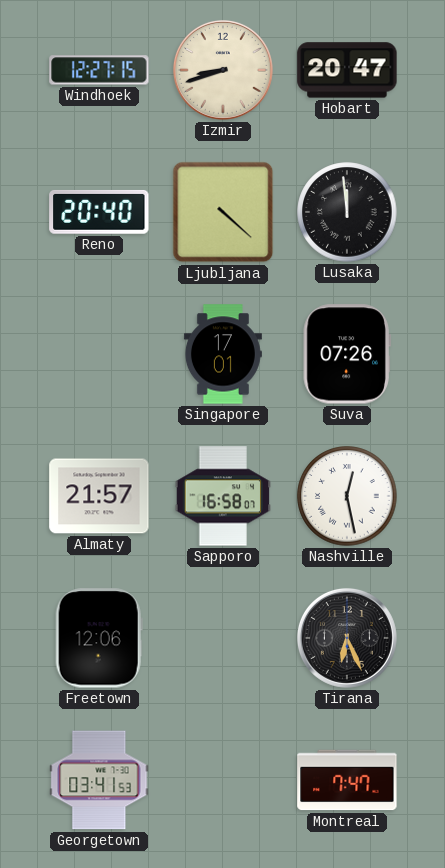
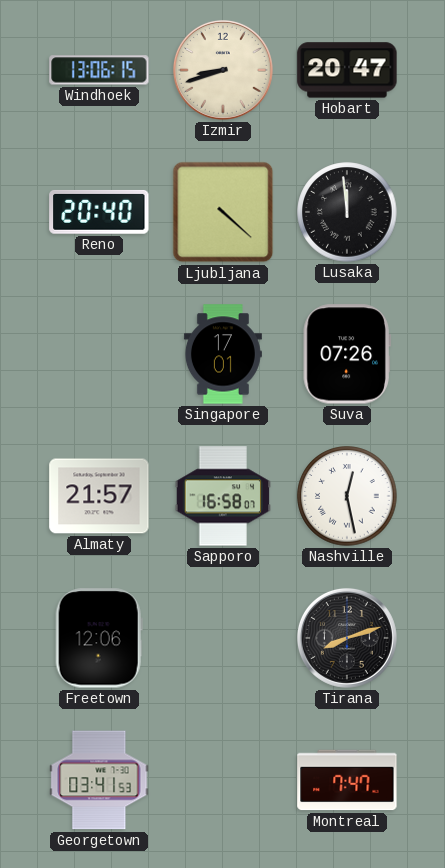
Windhoek: 12:27 -> 13:06
Tirana: 6:26 -> 8:12
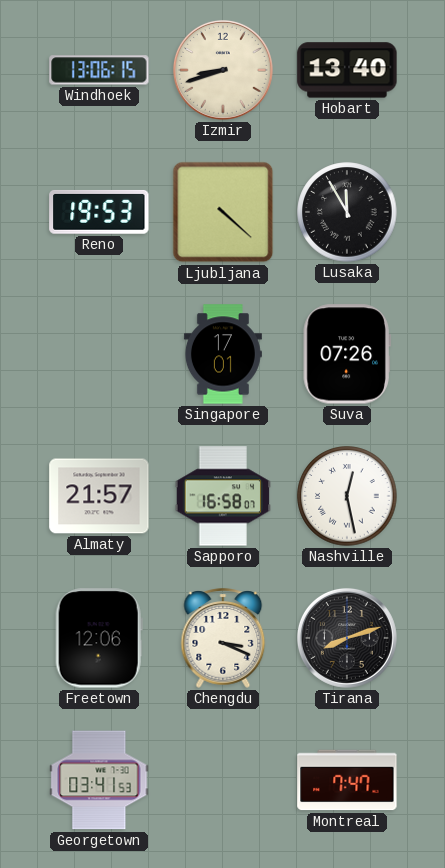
Hobart: 20:47 -> 13:40
Reno: 20:40 -> 19:53
Lusaka: 11:59 -> 11:55
Chengdu: none -> 3:19
